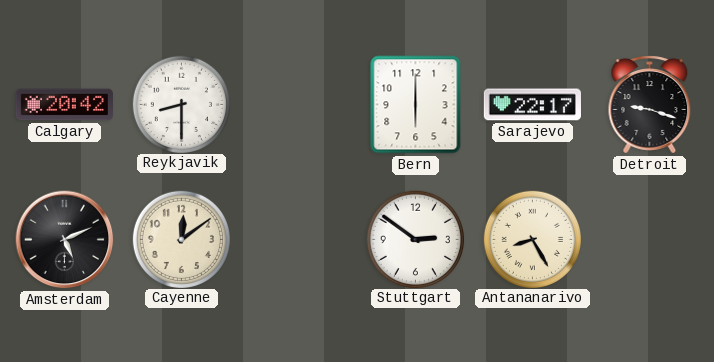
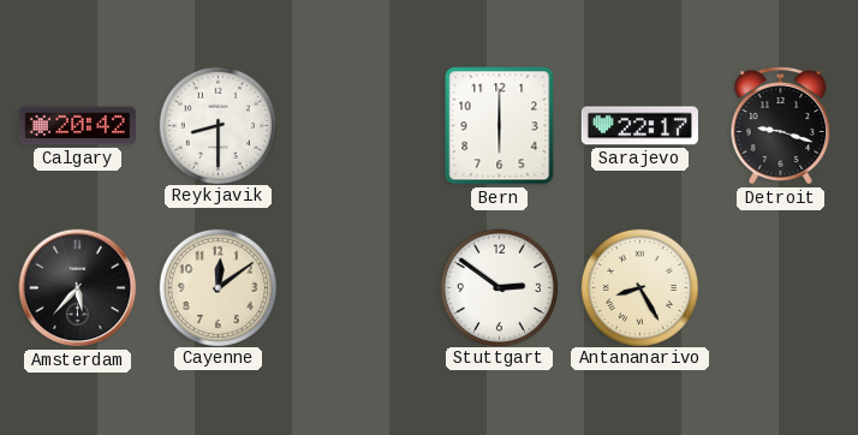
Amsterdam: 5:11 -> 5:37
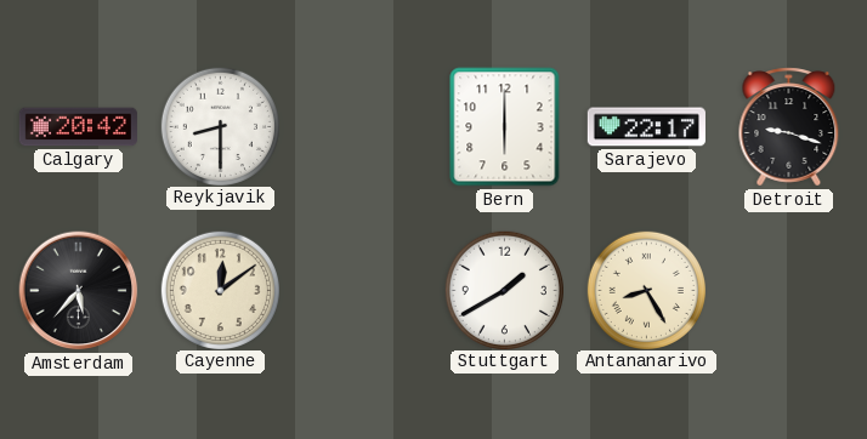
Stuttgart: 2:51 -> 1:40
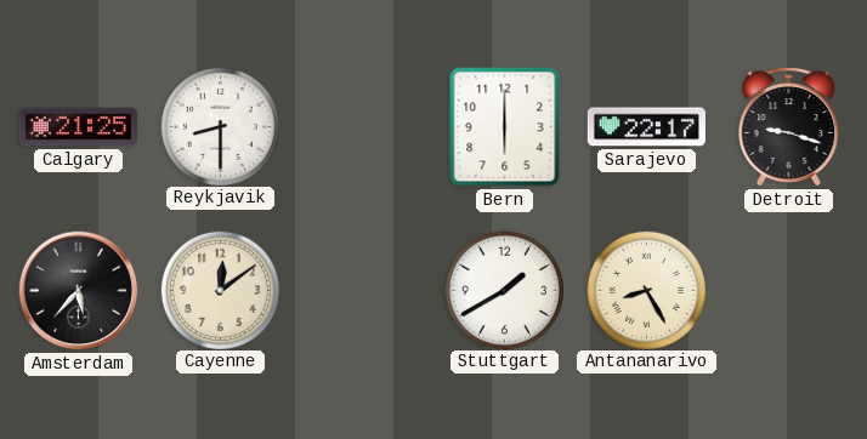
Calgary: 20:42 -> 21:25
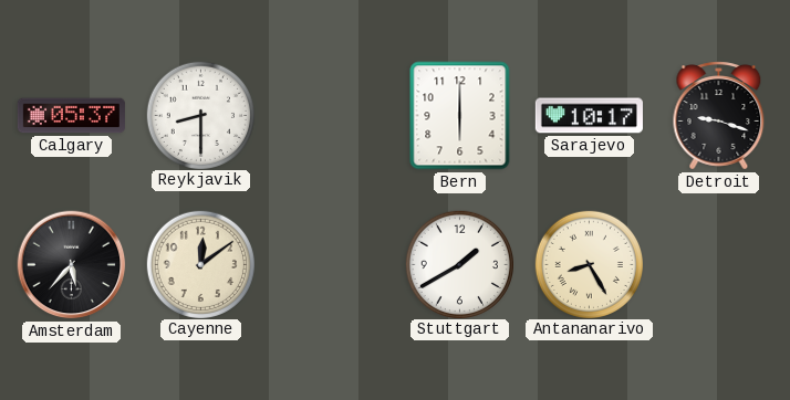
Calgary: 21:25 -> 05:37
Sarajevo: 22:17 -> 10:17
